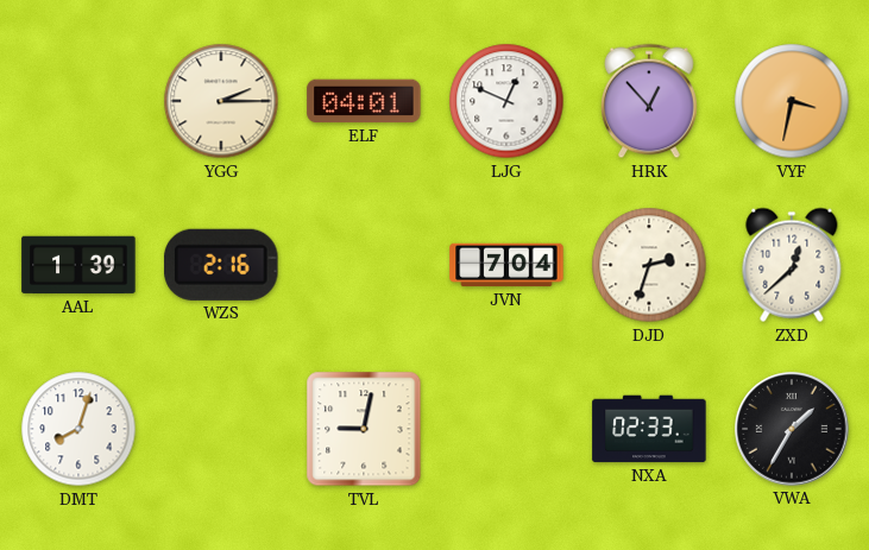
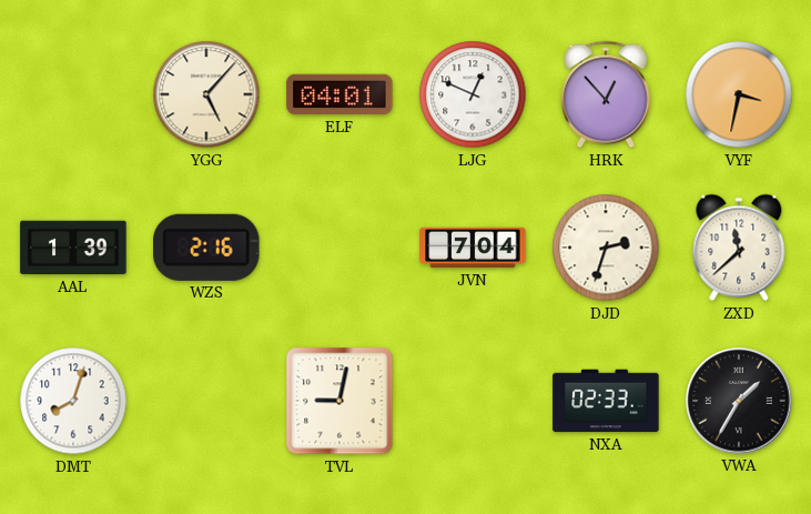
YGG: 2:15 -> 5:07
ZXD: 12:38 -> 11:38
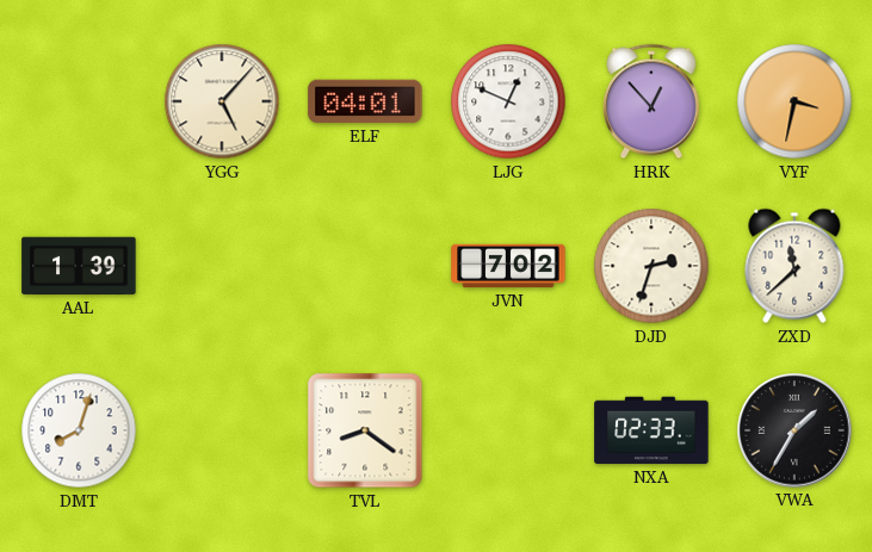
WZS: 2:16 -> none
JVN: 7:04 -> 7:02
TVL: 9:02 -> 8:21
